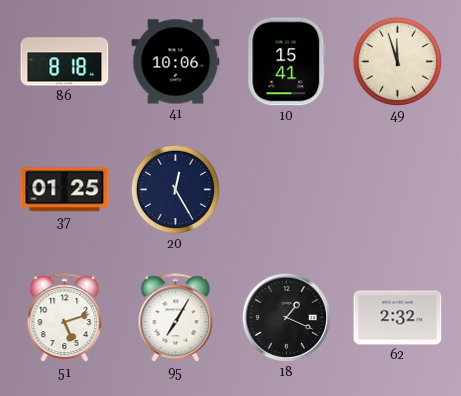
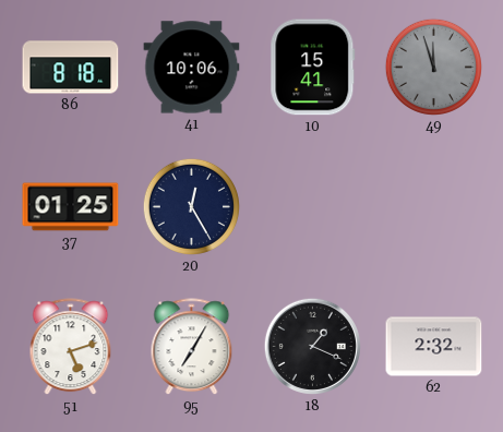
49 dial: cream -> grey
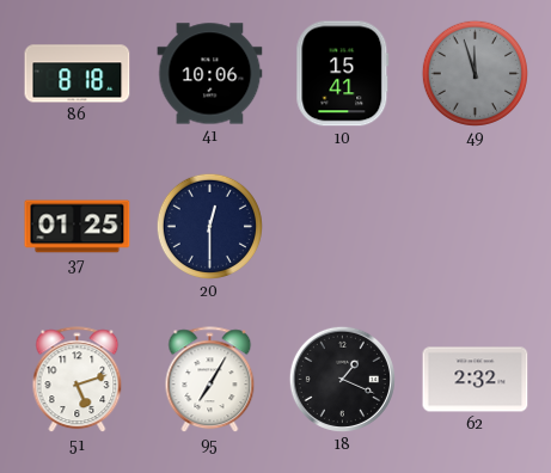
20: 12:25 -> 12:30
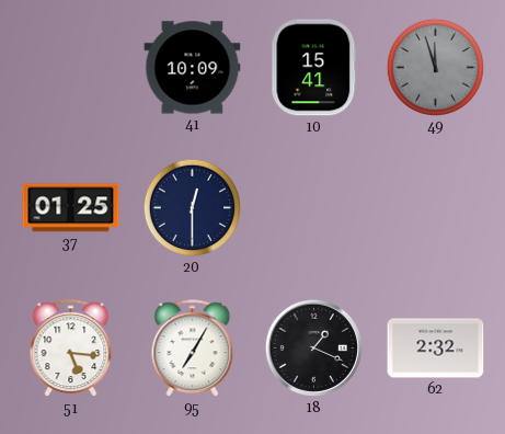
86: 8:18 -> none
41: 10:06 -> 10:09
51: 5:12 -> 5:16
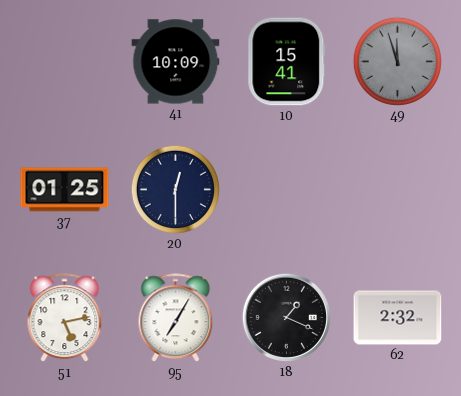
51: 5:16 -> 5:13
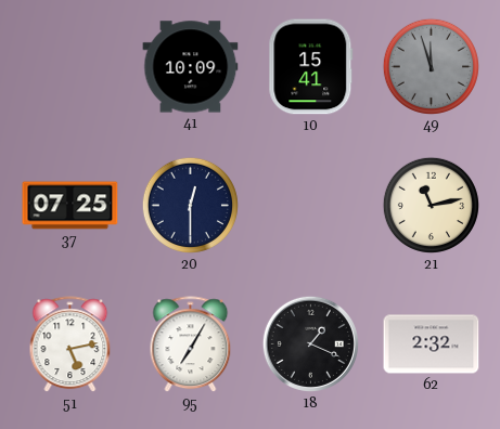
37: 01:25 -> 07:25
21: none -> 11:13
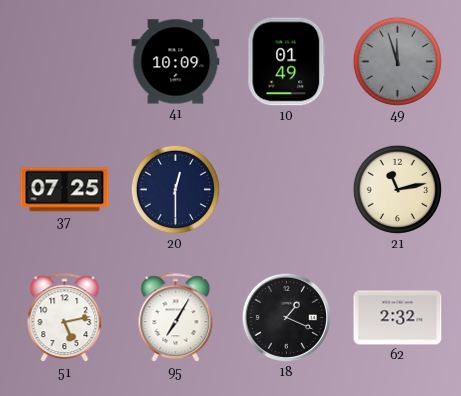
10: 15:41 -> 01:49
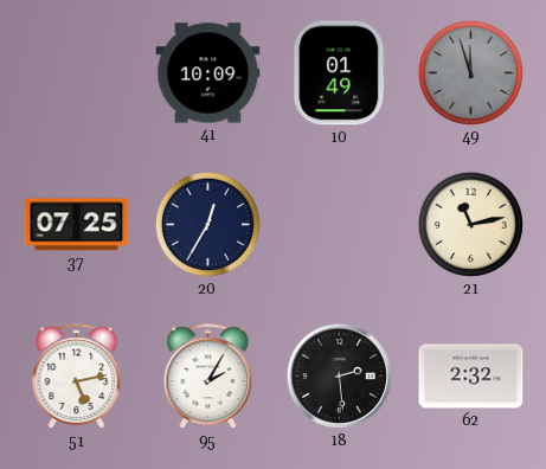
20: 12:30 -> 12:35
95: 7:05 -> 2:05
18: 1:19 -> 2:29
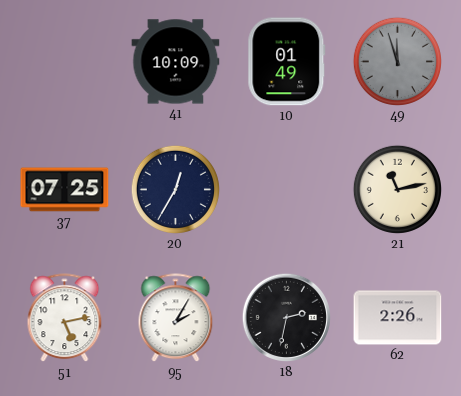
18: 2:29 -> 2:32
62: 2:32 -> 2:26
